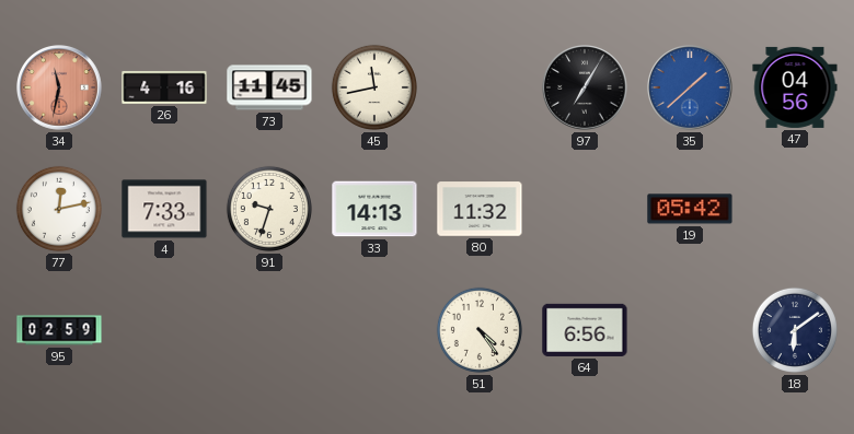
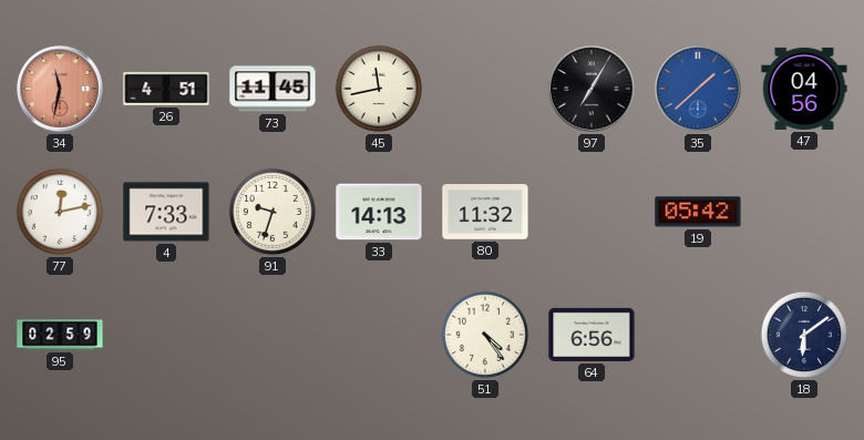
26: 4:16 -> 4:51
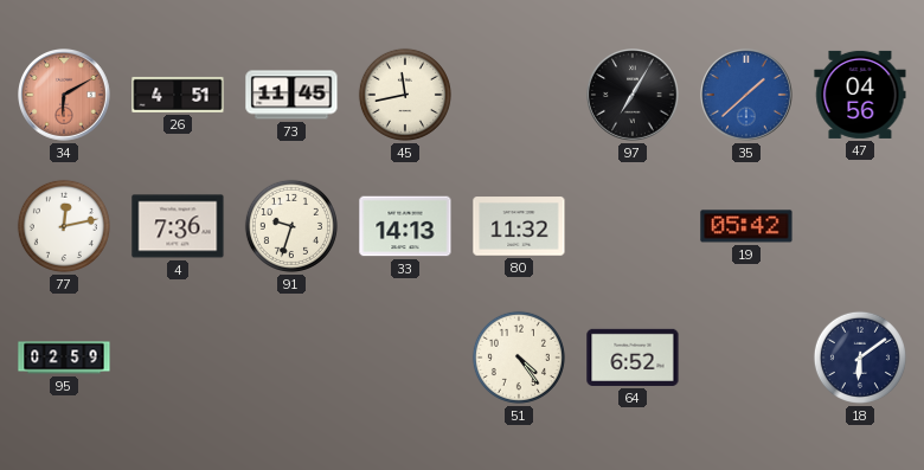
34: 11:32 -> 6:10
4: 7:33 -> 7:36
64: 6:56 -> 6:52
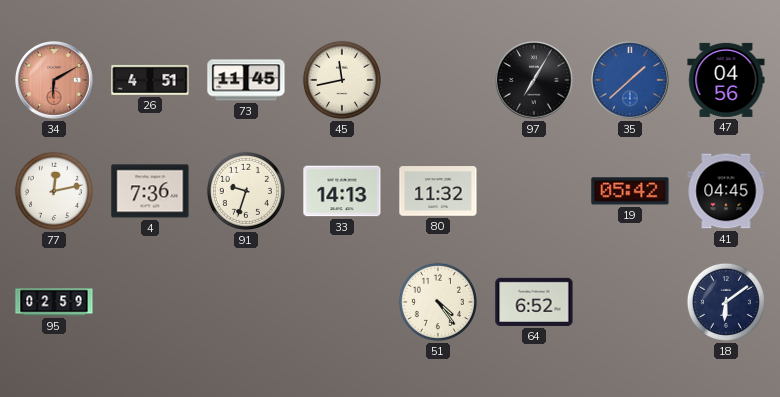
41: none -> 04:45
